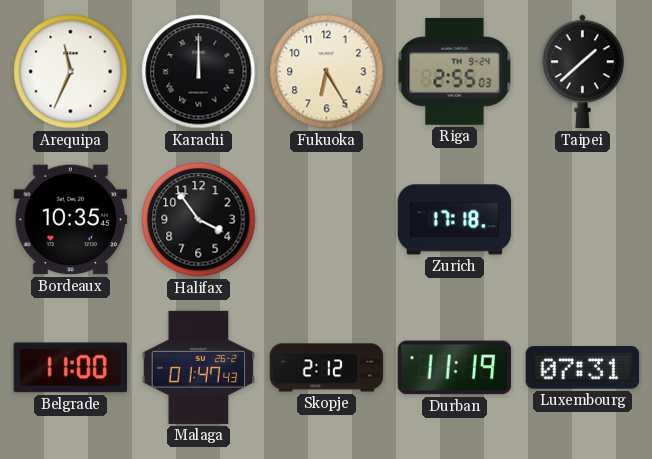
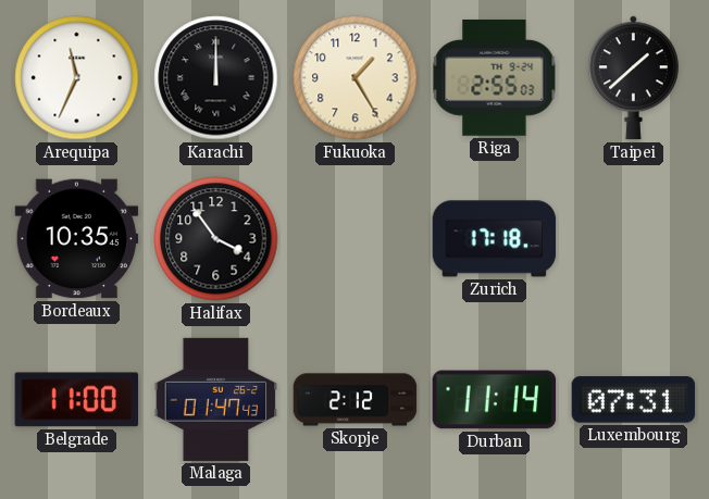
Fukuoka: 6:25 -> 1:25
Durban: 11:19 -> 11:14
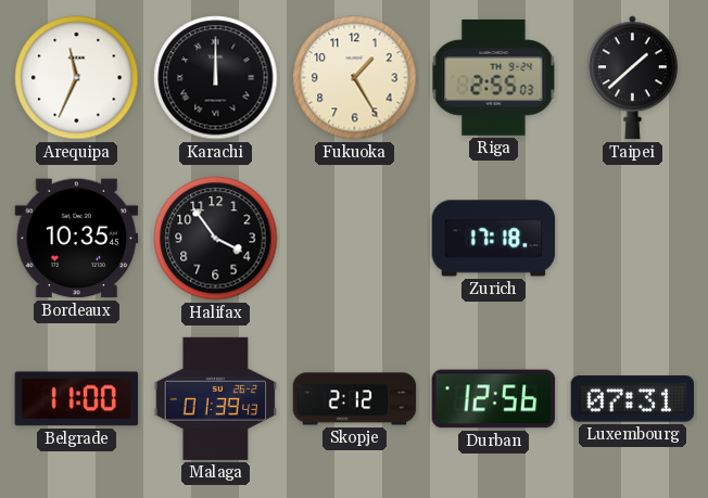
Malaga: 01:47 -> 01:39
Durban: 11:14 -> 12:56
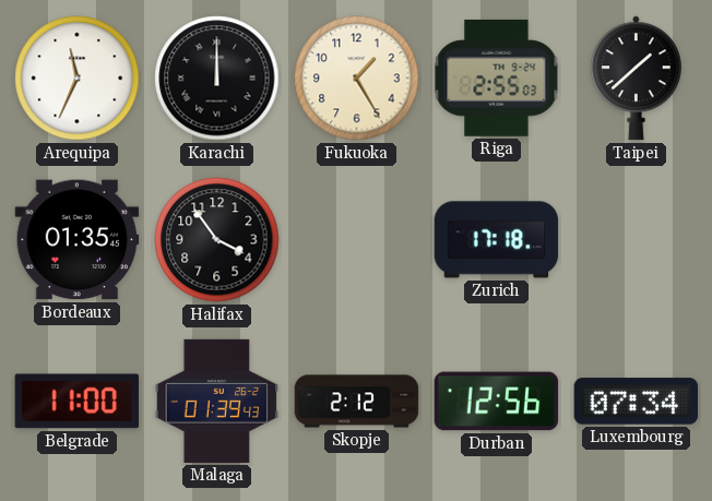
Bordeaux: 10:35 -> 01:35
Luxembourg: 07:31 -> 07:34
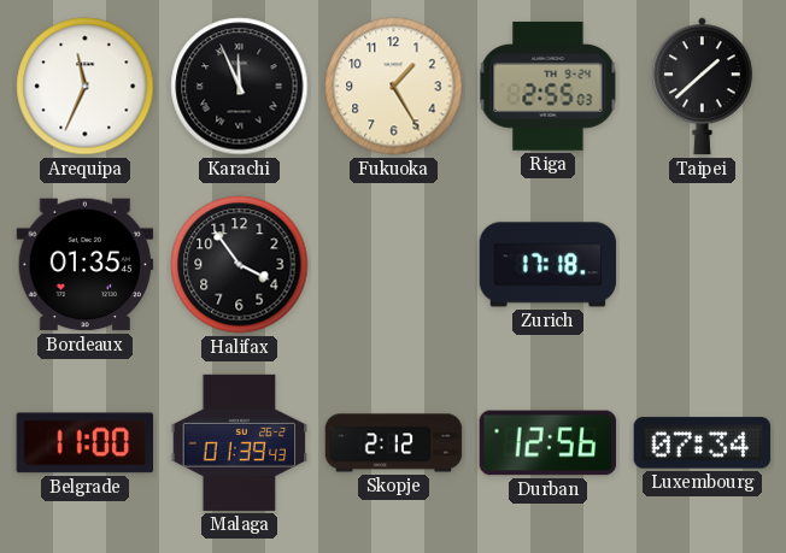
Karachi: 12:00 -> 11:56
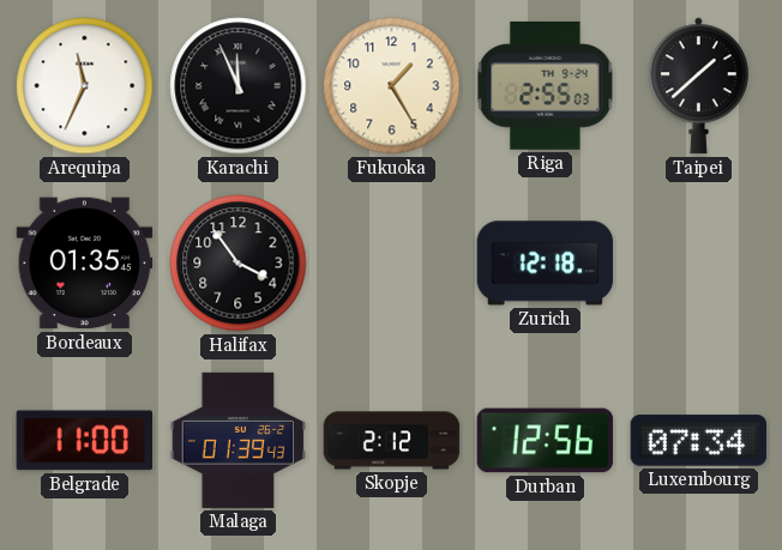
Zurich: 17:18 -> 12:18
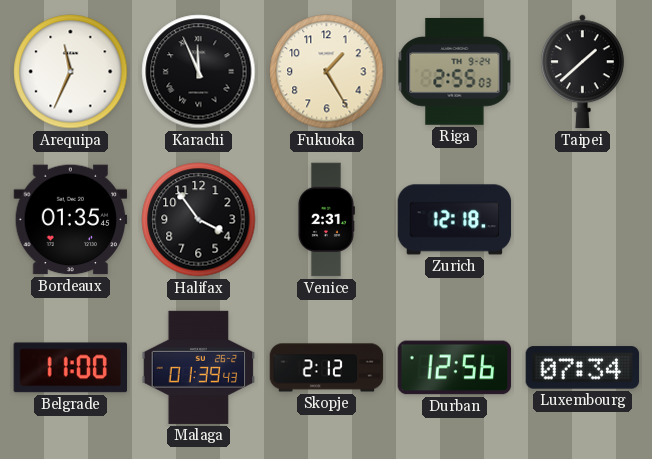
Venice: none -> 2:31
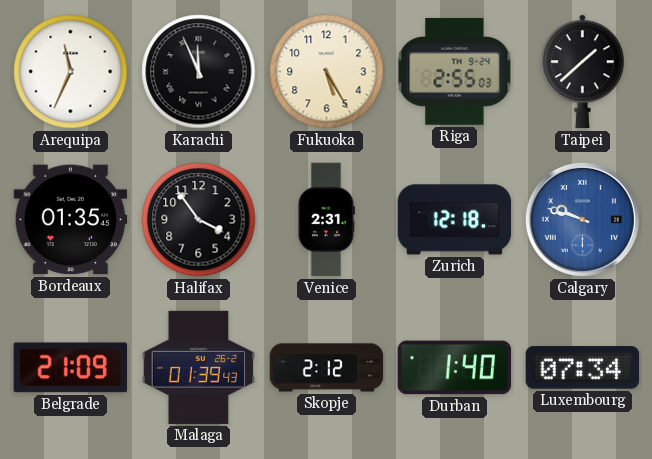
Fukuoka: 1:25 -> 5:25
Calgary: none -> 9:48
Belgrade: 11:00 -> 21:09
Durban: 12:56 -> 1:40
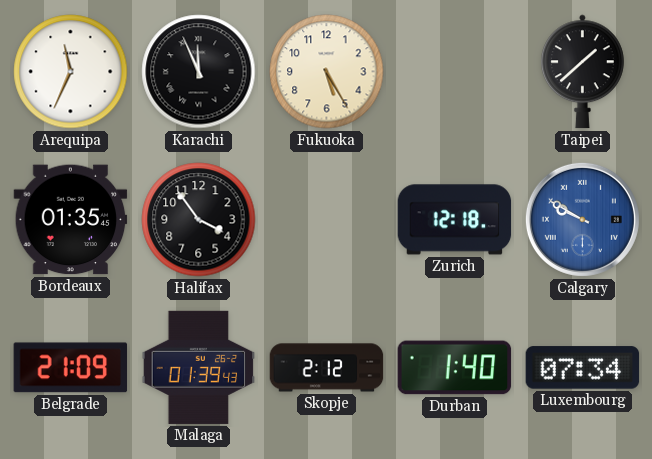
Riga: 2:55 -> none
Venice: 2:31 -> none
Calgary: 9:48 -> 9:50
